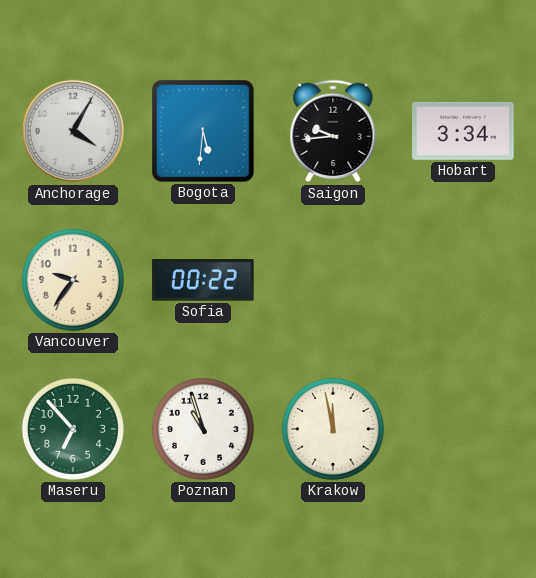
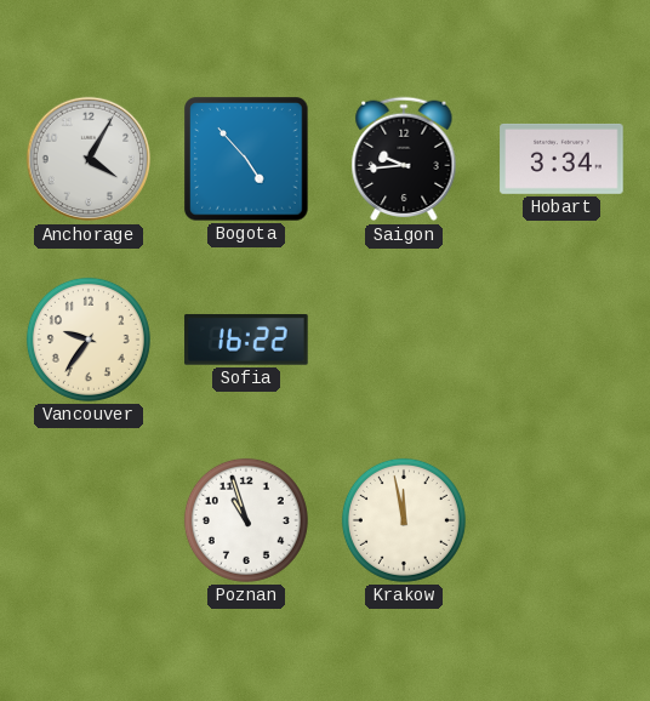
Bogota: 5:31 -> 4:53
Sofia: 00:22 -> 16:22
Maseru: 6:53 -> none
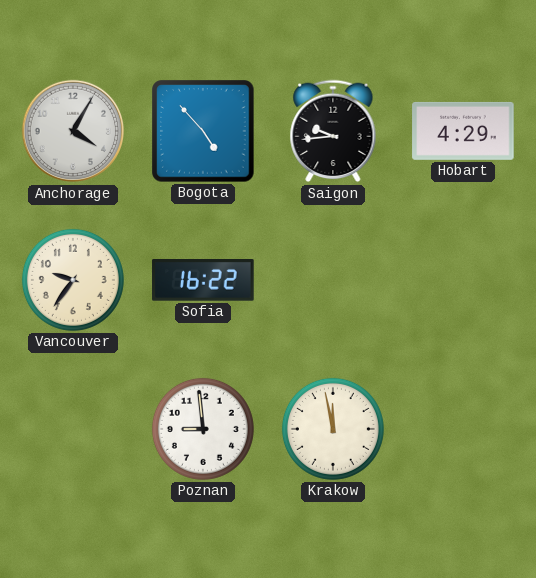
Hobart: 3:34 -> 4:29
Poznan: 10:57 -> 8:59
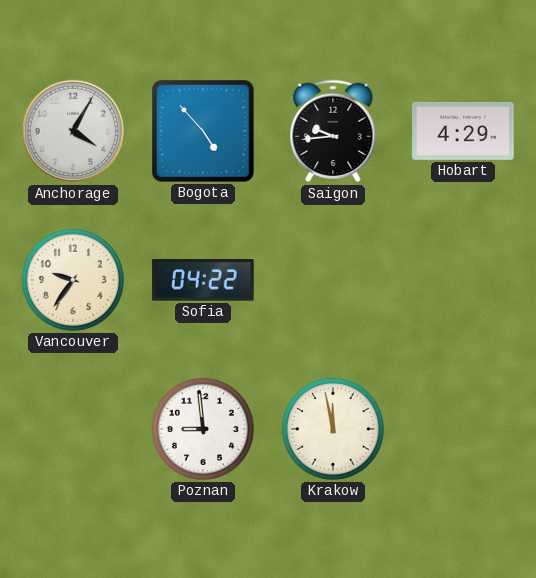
Sofia: 16:22 -> 04:22
